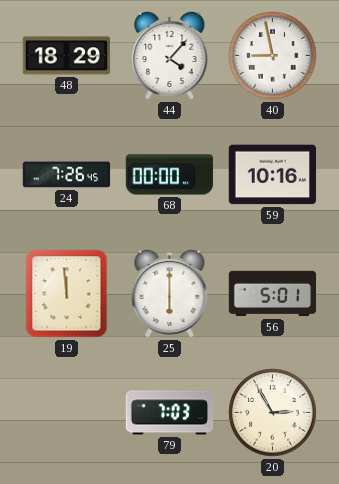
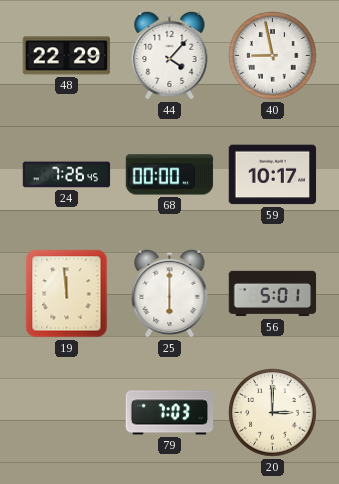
48: 18:29 -> 22:29
59: 10:16 -> 10:17
20: 2:55 -> 3:00
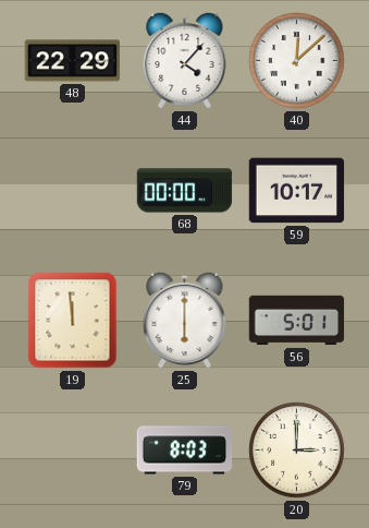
40: 8:58 -> 12:08
24: 7:26 -> none
79: 7:03 -> 8:03
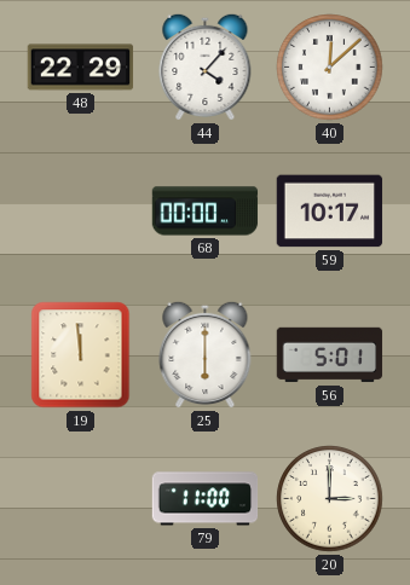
79: 8:03 -> 11:00
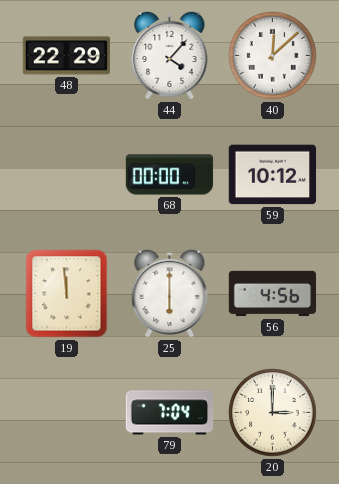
59: 10:17 -> 10:12
56: 5:01 -> 4:56
79: 11:00 -> 7:04
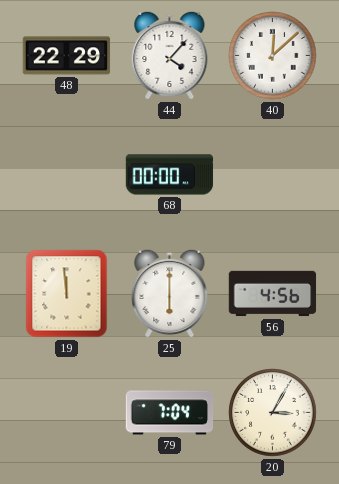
59: 10:12 -> none
20: 3:00 -> 3:05
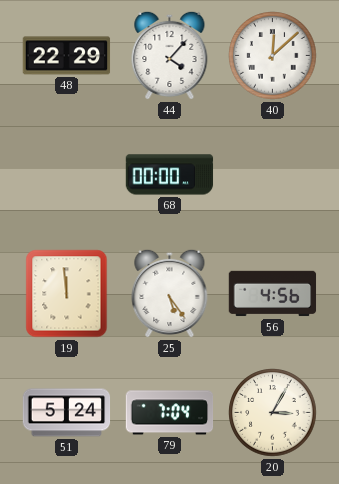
25: 6:00 -> 5:24
51: none -> 5:24
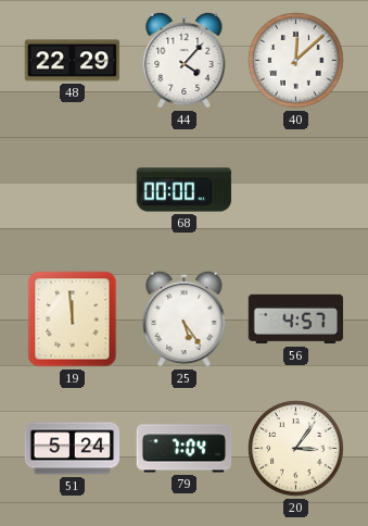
56: 4:56 -> 4:57
20: 3:05 -> 3:06
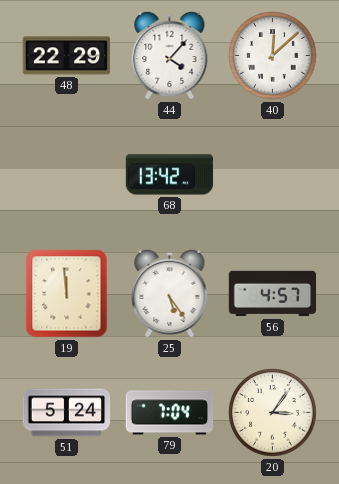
68: 00:00 -> 13:42
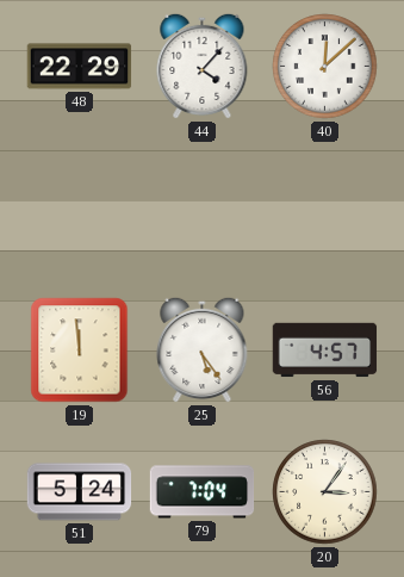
68: 13:42 -> none
